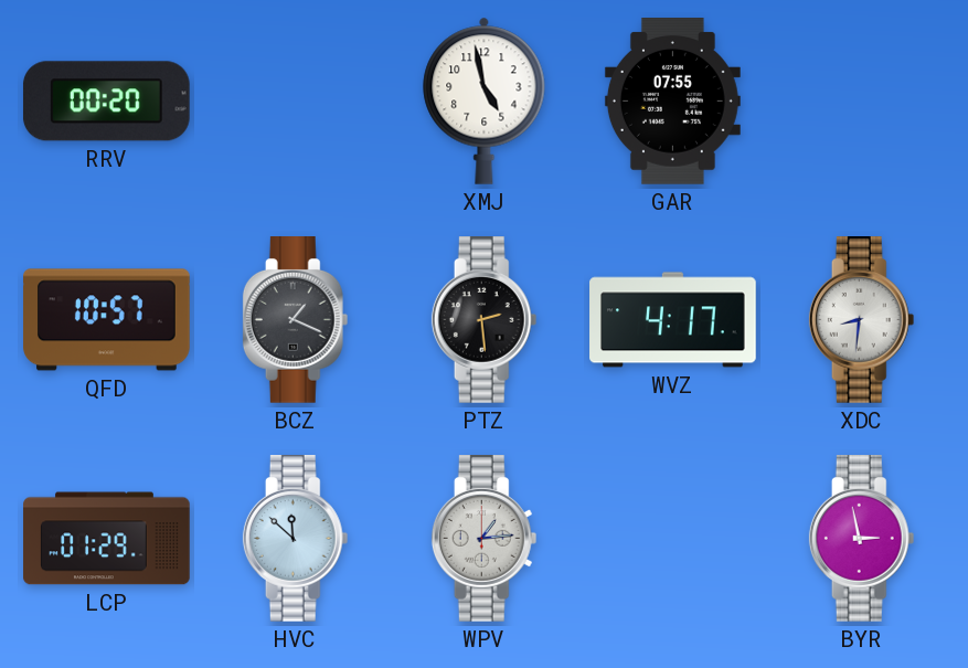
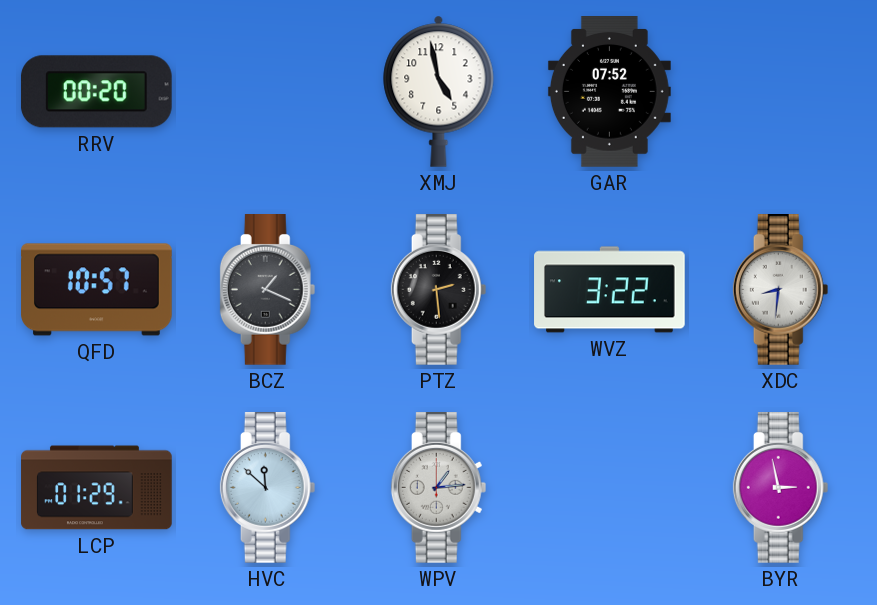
GAR: 07:55 -> 07:52
WVZ: 4:17 -> 3:22
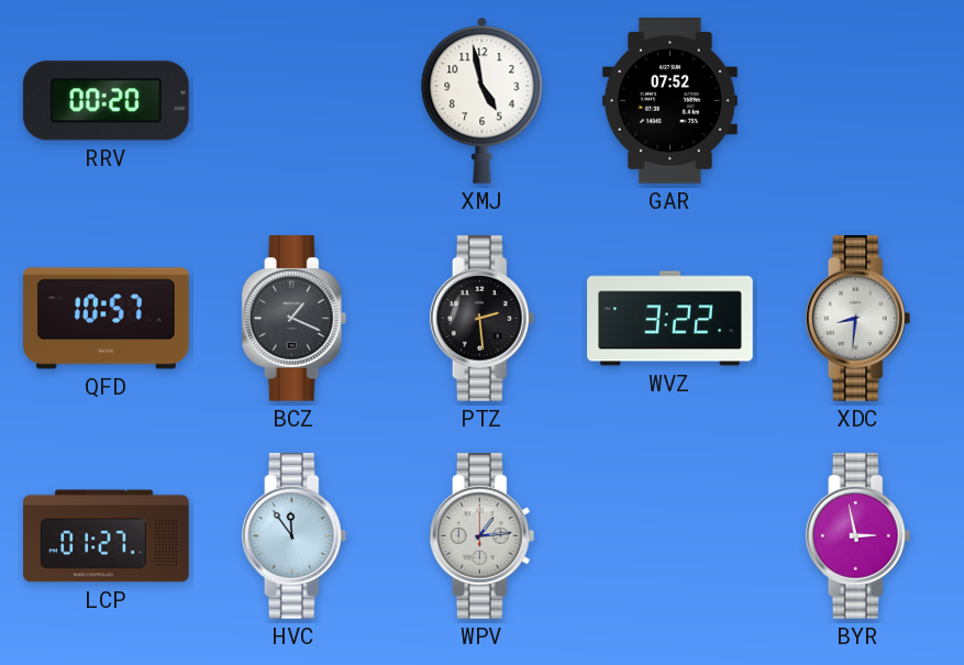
LCP: 01:29 -> 01:27
HVC: 11:52 -> 11:54
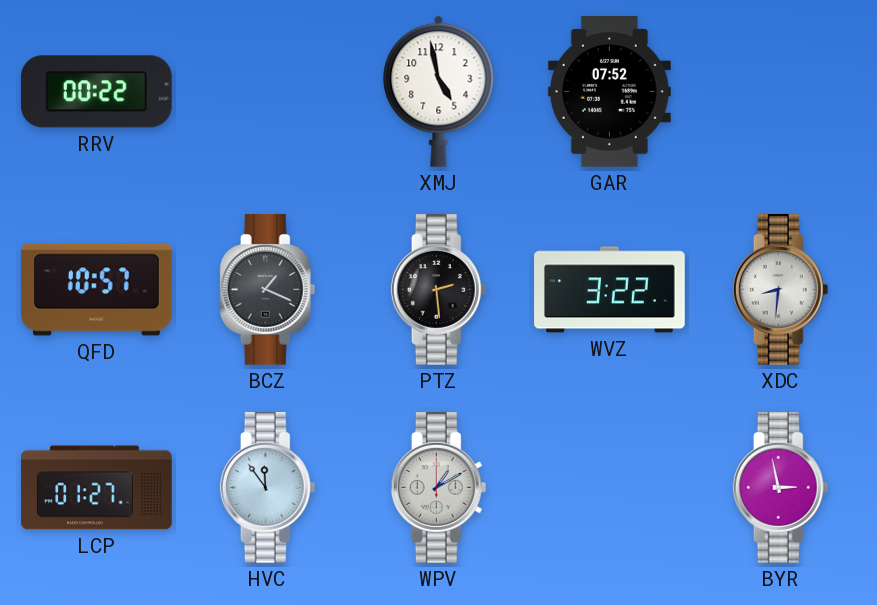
RRV: 00:20 -> 00:22
WPV: 1:14 -> 1:10
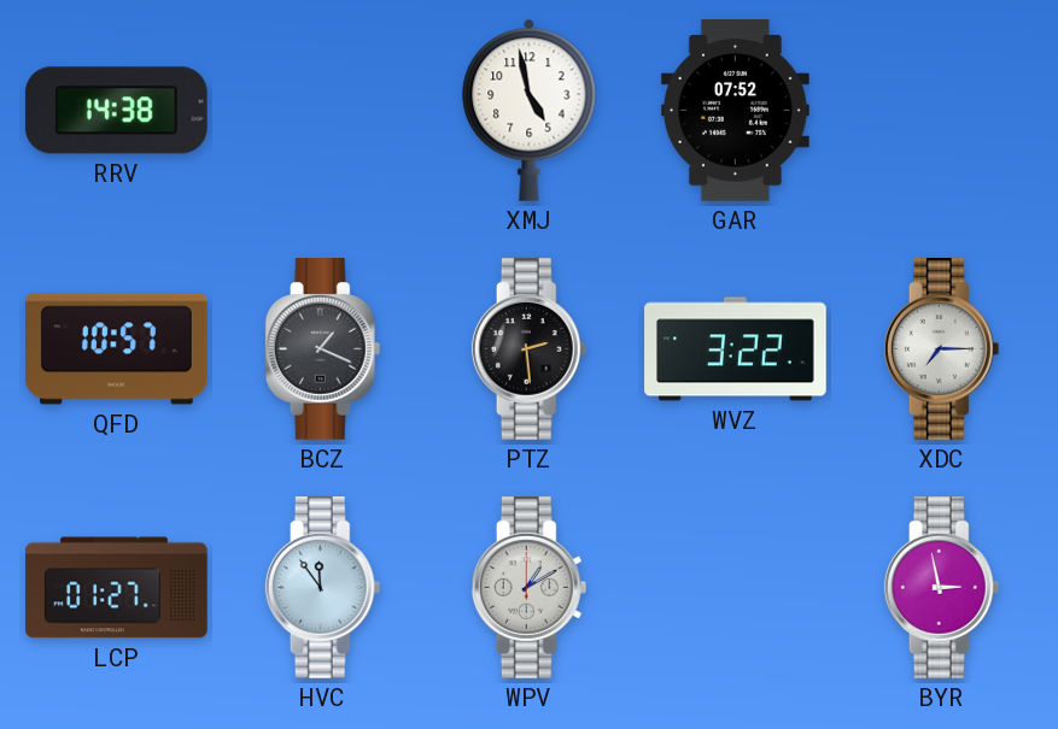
RRV: 00:22 -> 14:38
XDC: 8:31 -> 7:15
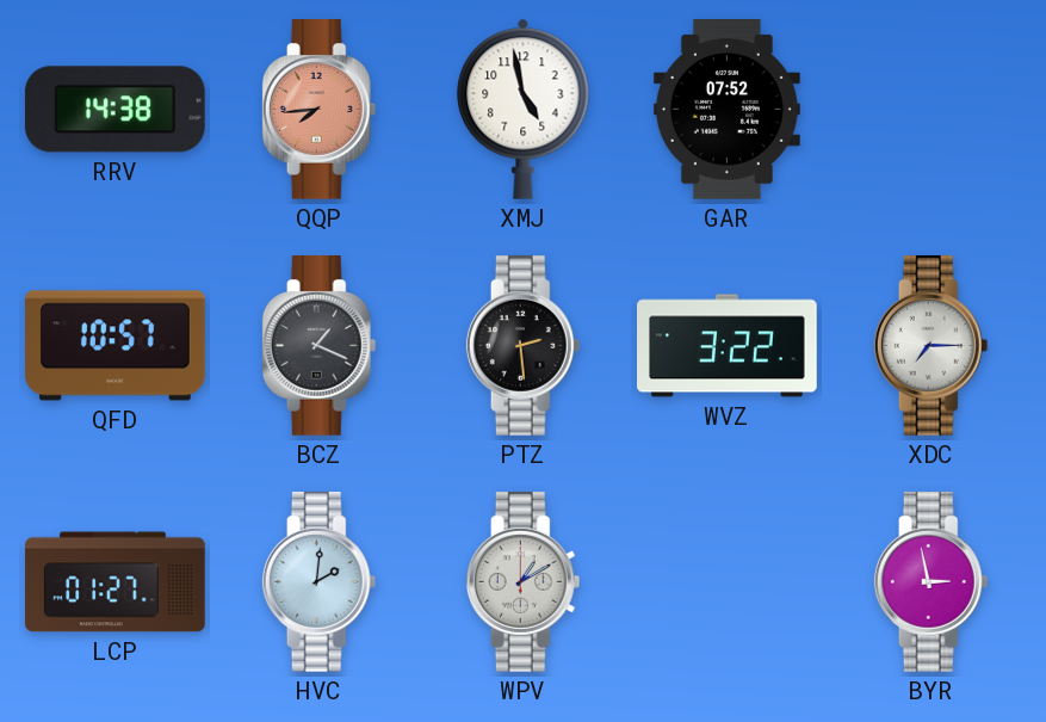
QQP: none -> 7:44
HVC: 11:54 -> 2:01
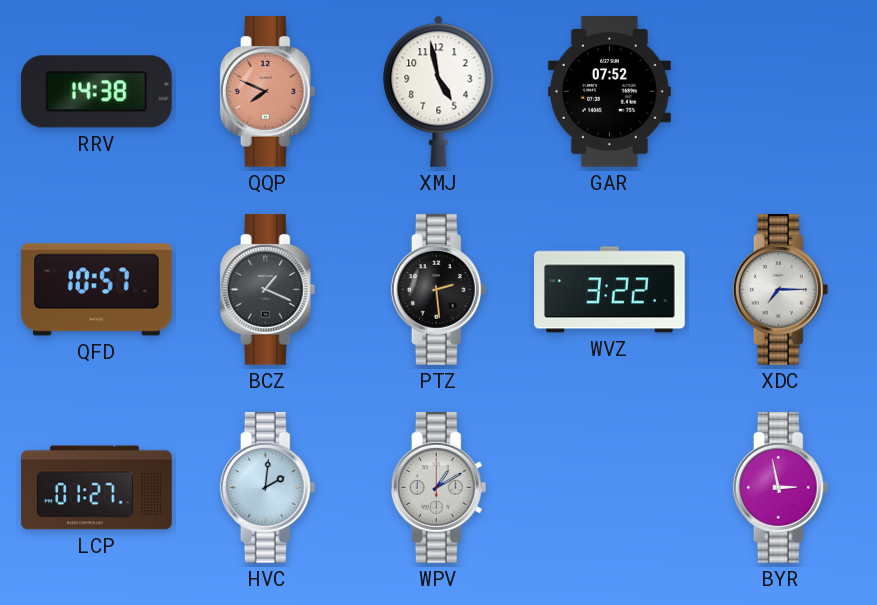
QQP: 7:44 -> 7:49
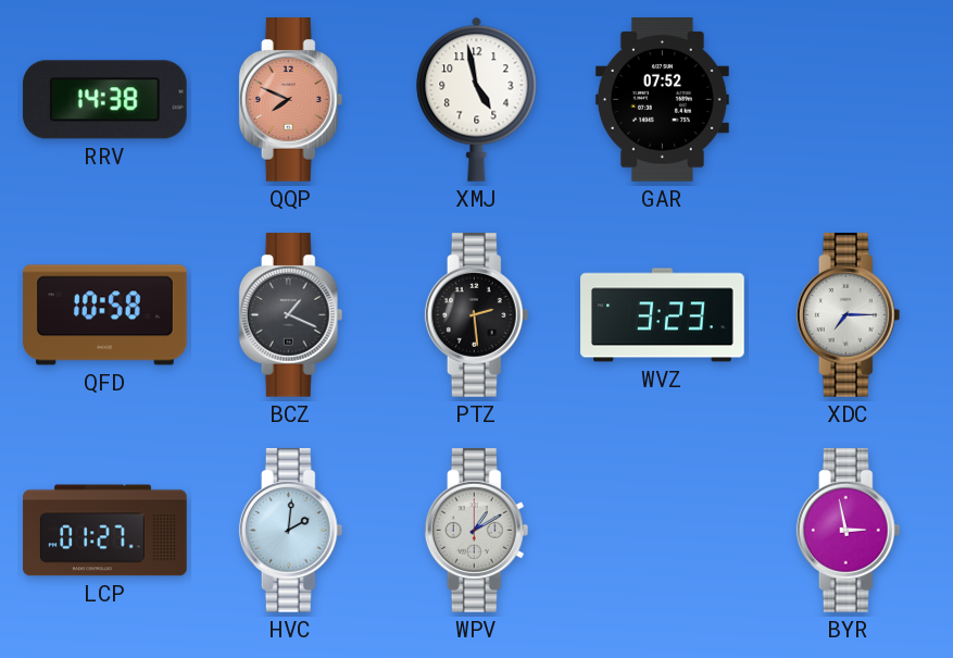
QFD: 10:57 -> 10:58
WVZ: 3:22 -> 3:23
